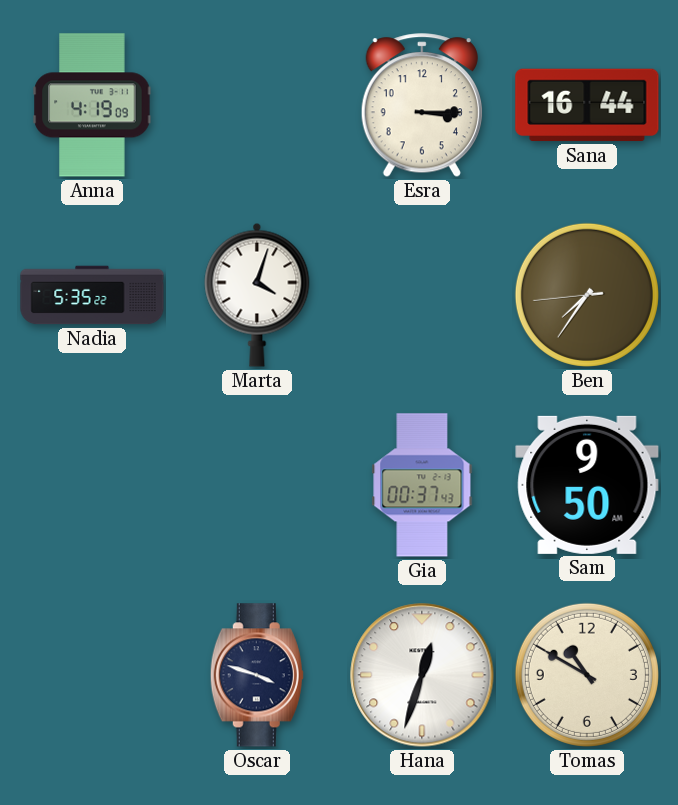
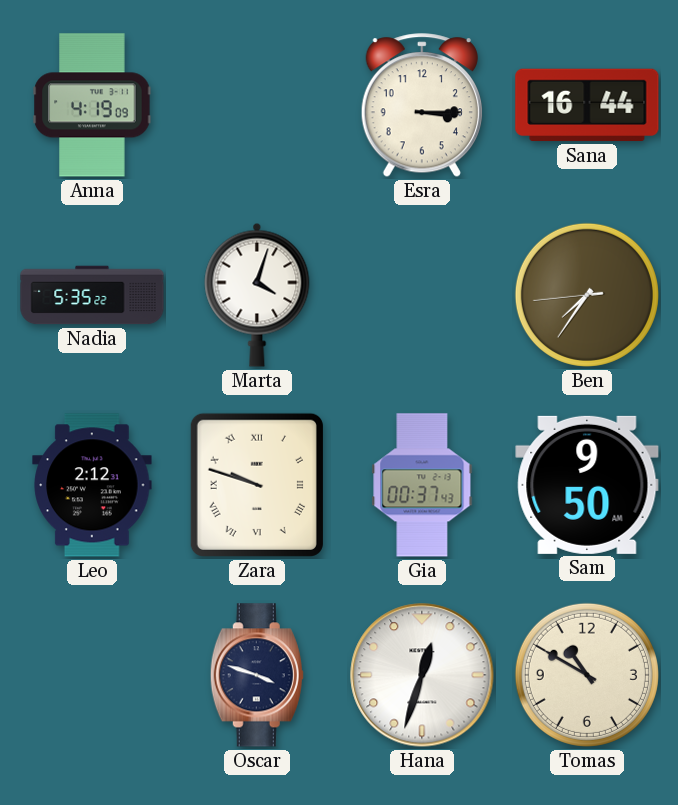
Leo: none -> 2:12
Zara: none -> 9:48
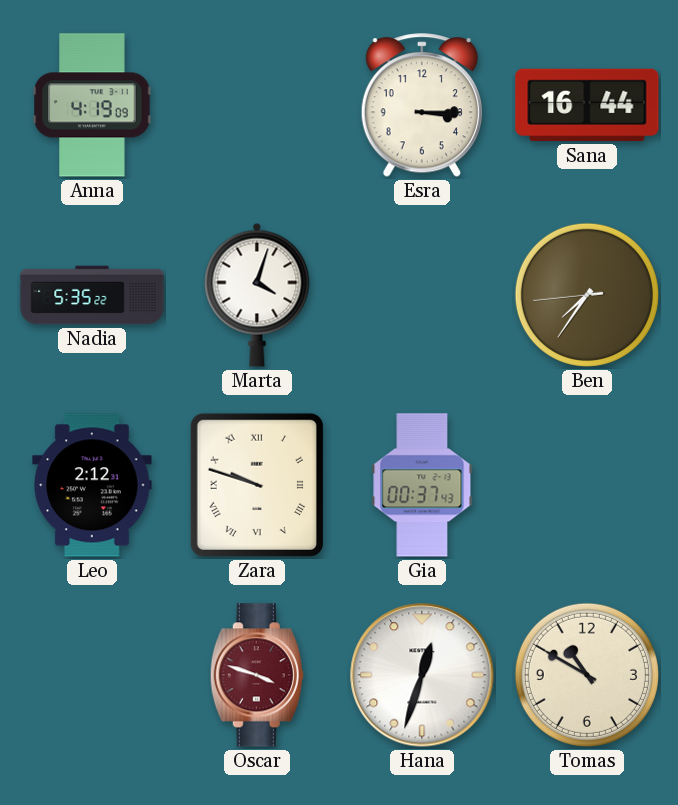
Sam: 9:50 -> none
Oscar dial: navy -> burgundy
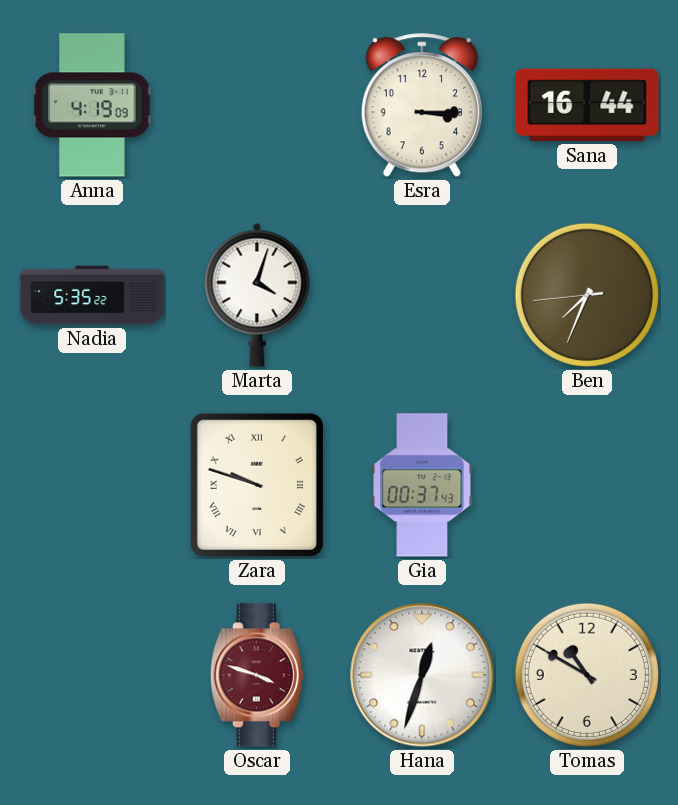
Ben: 7:35 -> 7:33
Leo: 2:12 -> none
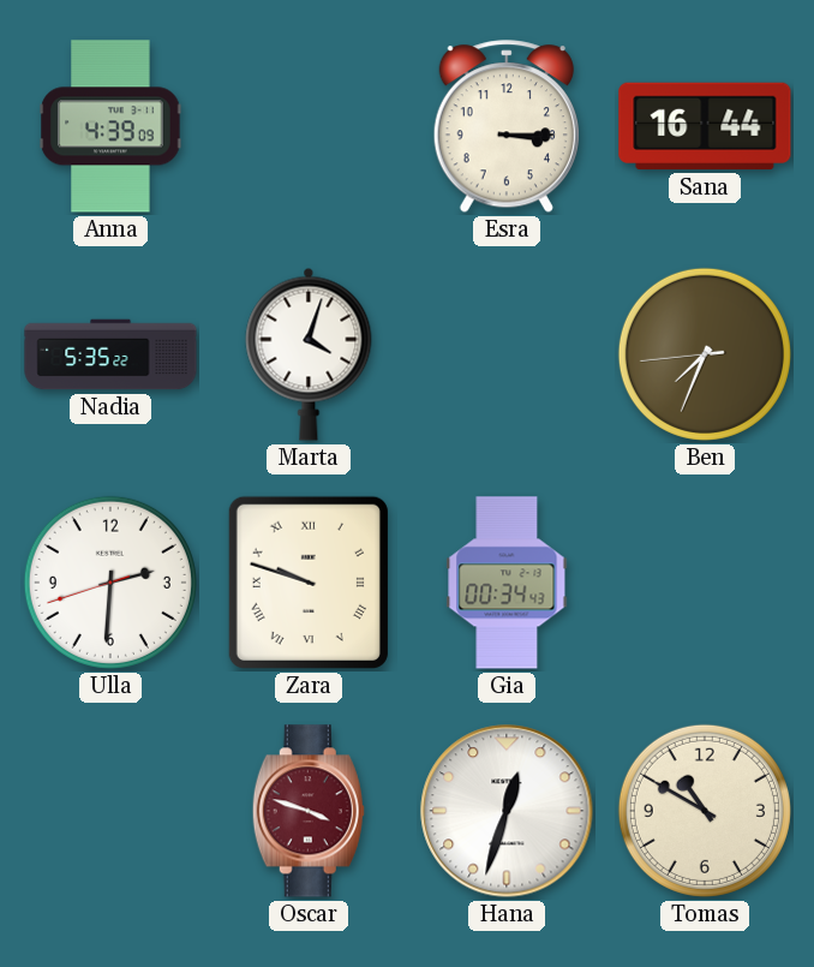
Anna: 4:19 -> 4:39
Ulla: none -> 2:30
Gia: 00:37 -> 00:34
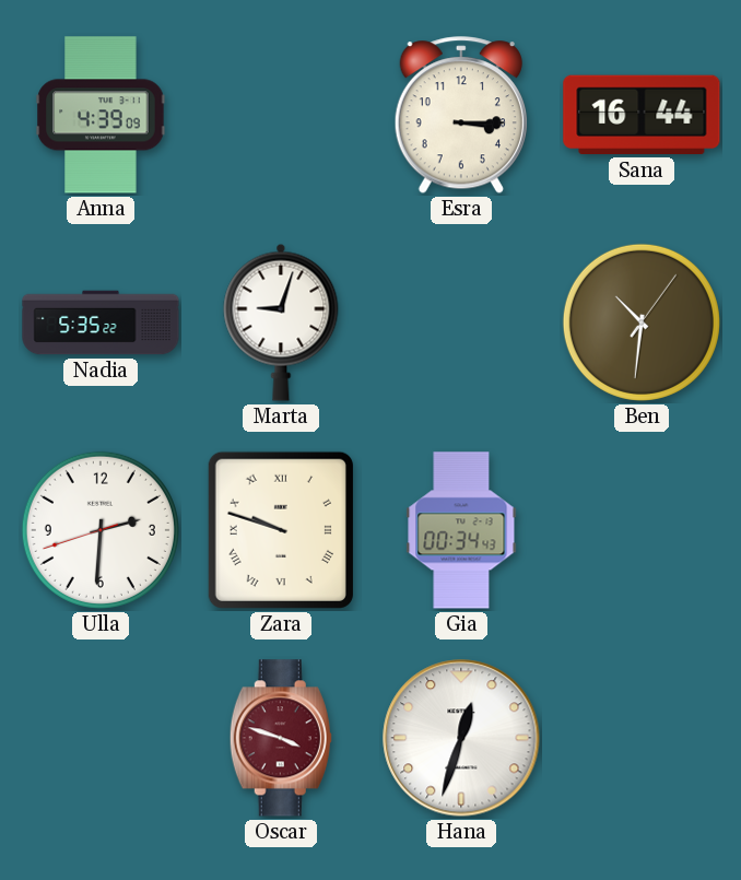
Marta: 4:03 -> 9:03
Ben: 7:33 -> 10:31
Tomas: 10:50 -> none
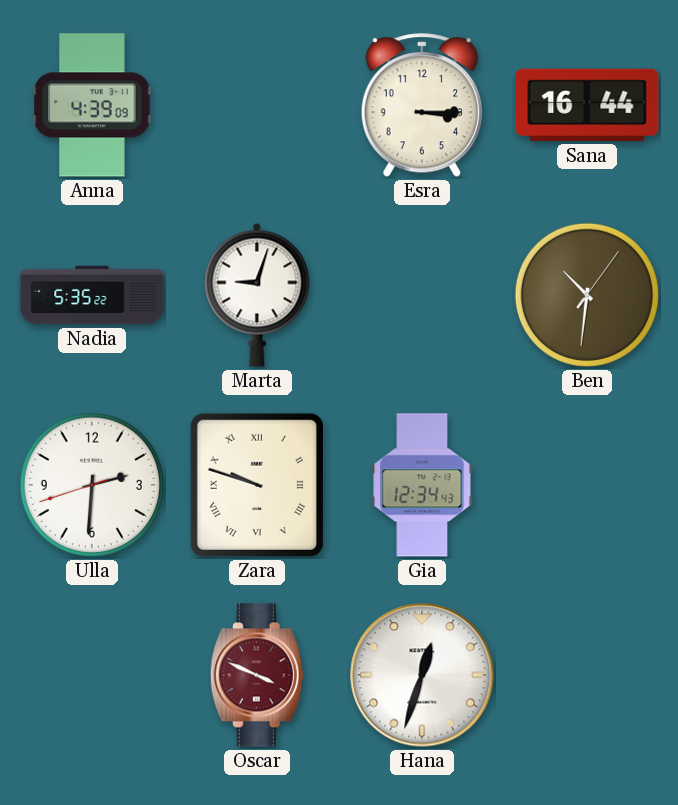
Gia: 00:34 -> 12:34
Oscar: 3:48 -> 3:49
